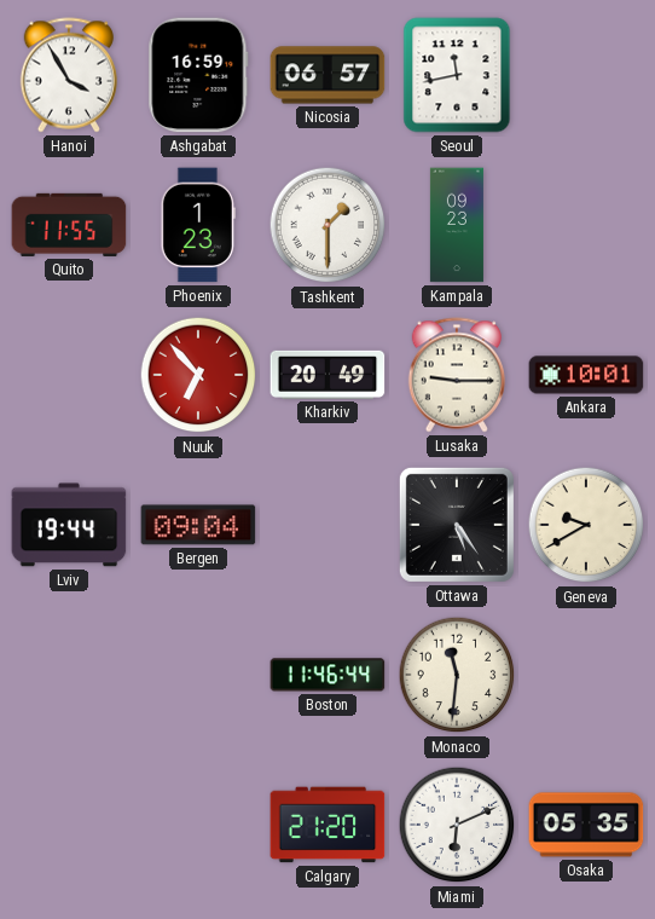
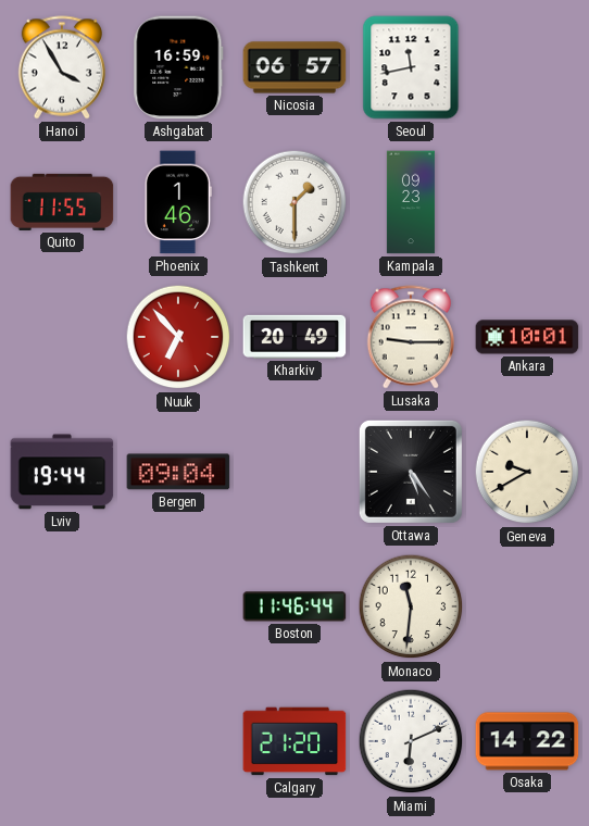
Phoenix: 1:23 -> 1:46
Osaka: 05:35 -> 14:22
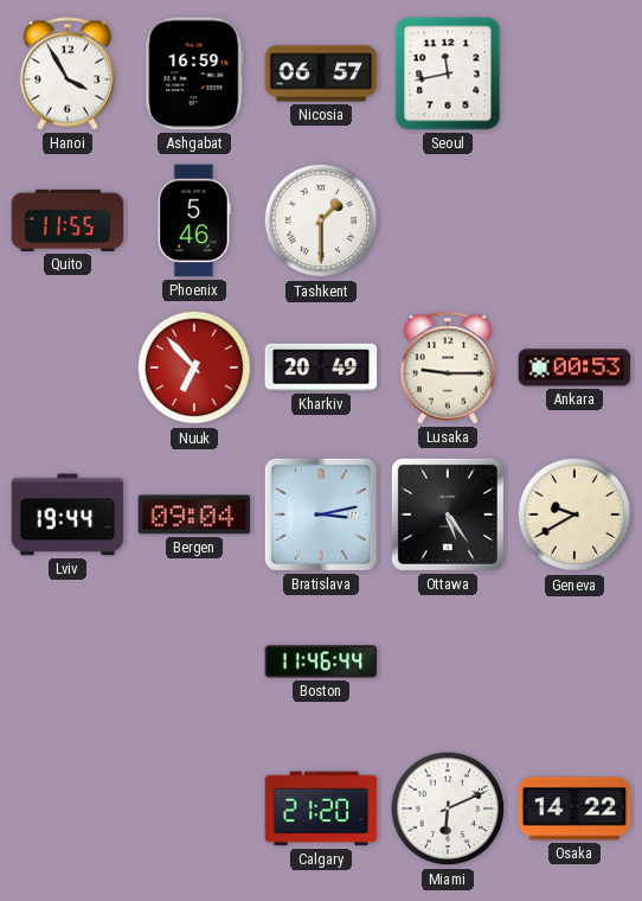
Phoenix: 1:46 -> 5:46
Kampala: 09:23 -> none
Ankara: 10:01 -> 00:53
Bratislava: none -> 3:13
Monaco: 11:31 -> none
